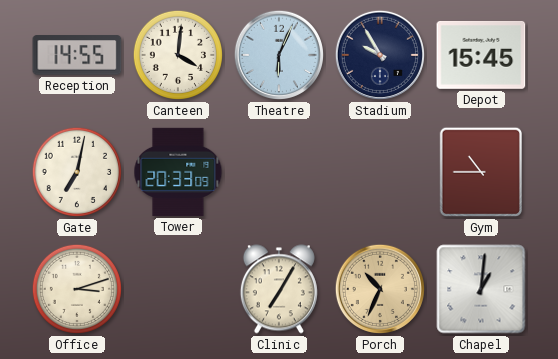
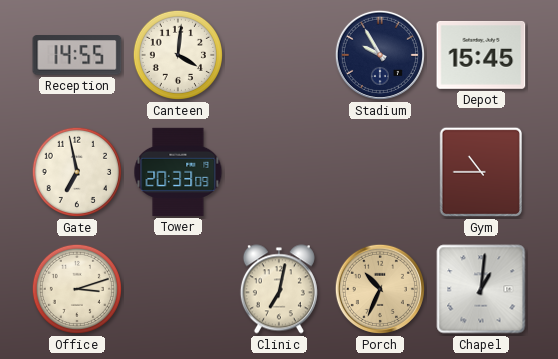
Theatre: 6:04 -> none
Gate: 7:02 -> 6:58
Clinic: 7:05 -> 7:02
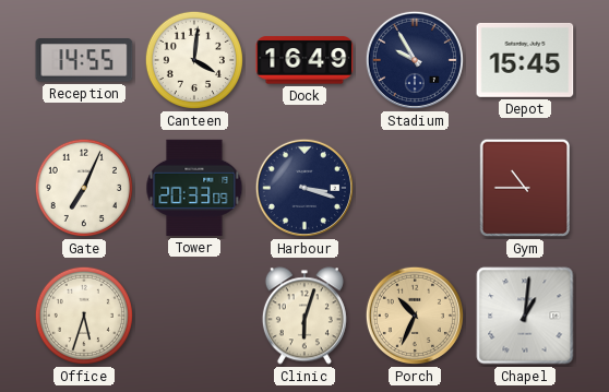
Dock: none -> 16:49
Gate: 6:58 -> 7:04
Harbour: none -> 3:18
Office: 3:12 -> 5:33
Clinic: 7:02 -> 6:03
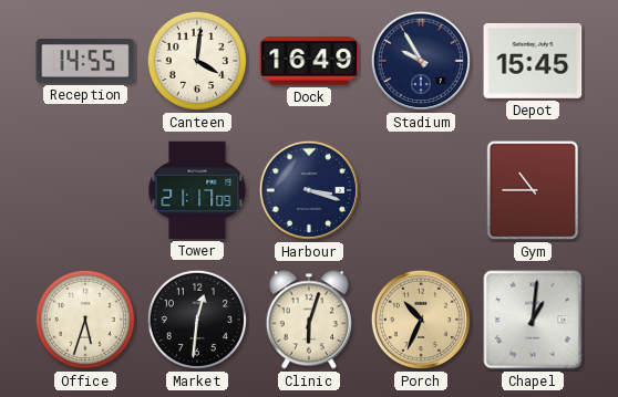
Gate: 7:04 -> none
Tower: 20:33 -> 21:17
Market: none -> 12:31
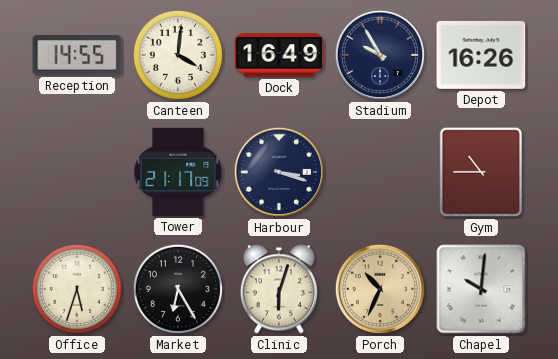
Depot: 15:45 -> 16:26
Market: 12:31 -> 6:25
Chapel: 1:01 -> 10:01
